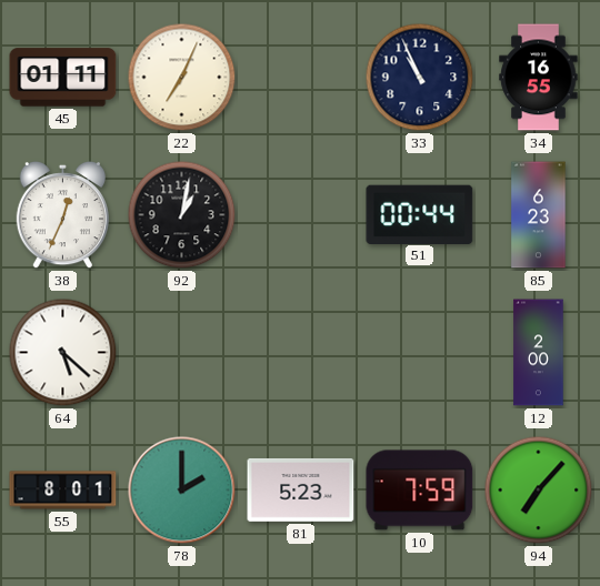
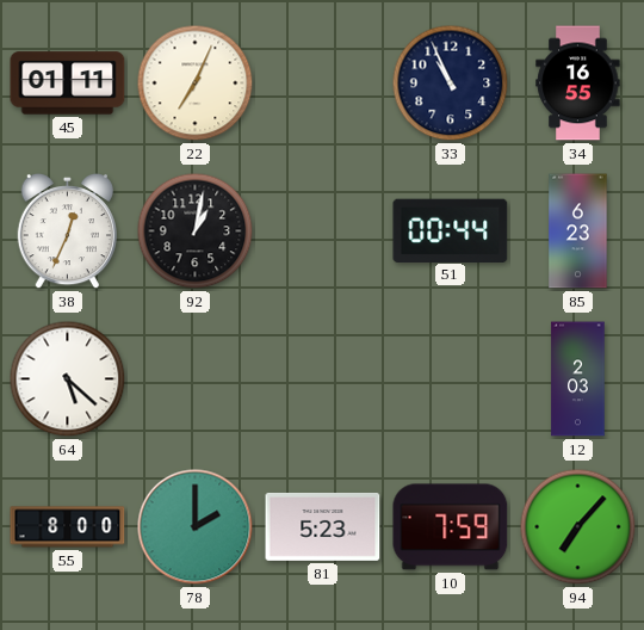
12: 2:00 -> 2:03
55: 8:01 -> 8:00
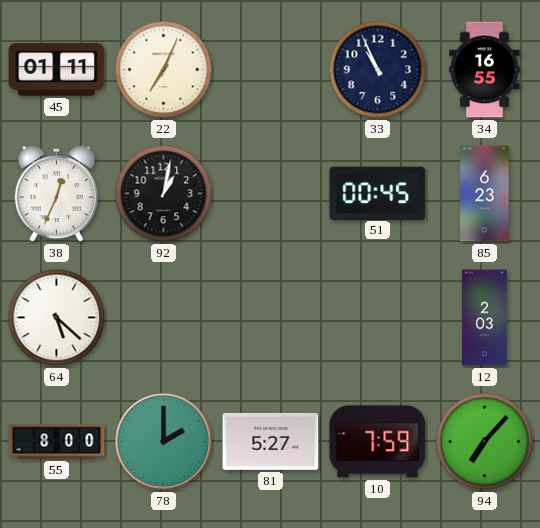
51: 00:44 -> 00:45
81: 5:23 -> 5:27
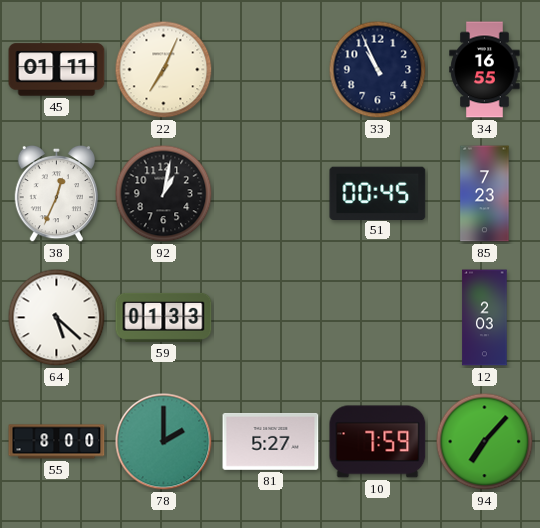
85: 6:23 -> 7:23
59: none -> 01:33
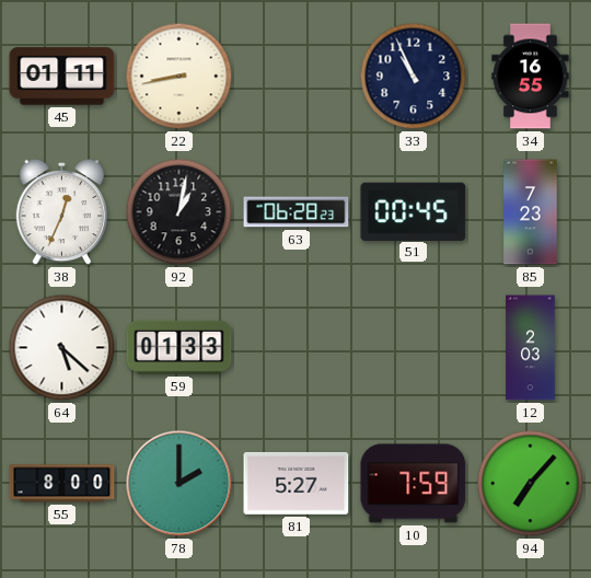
22: 7:04 -> 8:43
63: none -> 06:28
